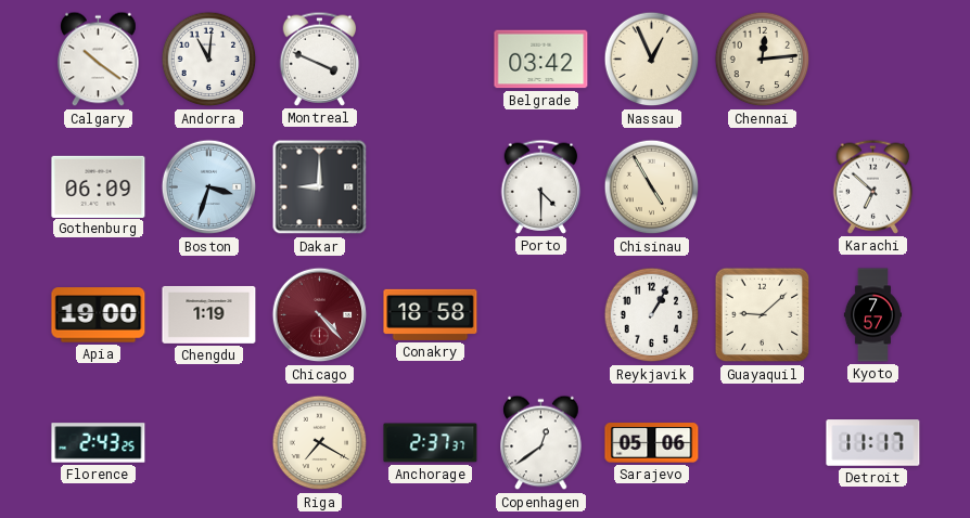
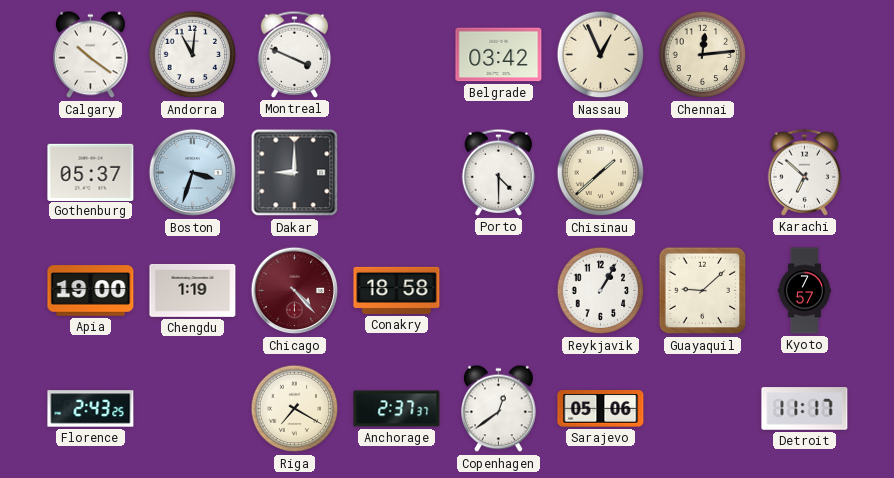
Gothenburg: 06:09 -> 05:37
Chisinau: 4:55 -> 1:38
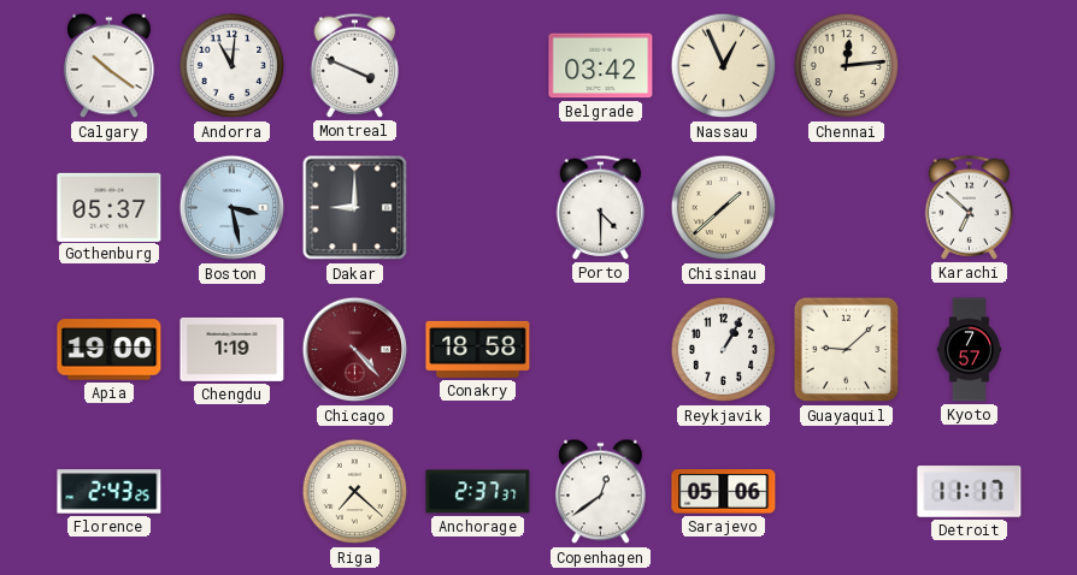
Boston: 3:33 -> 3:28
Riga: 7:20 -> 7:22
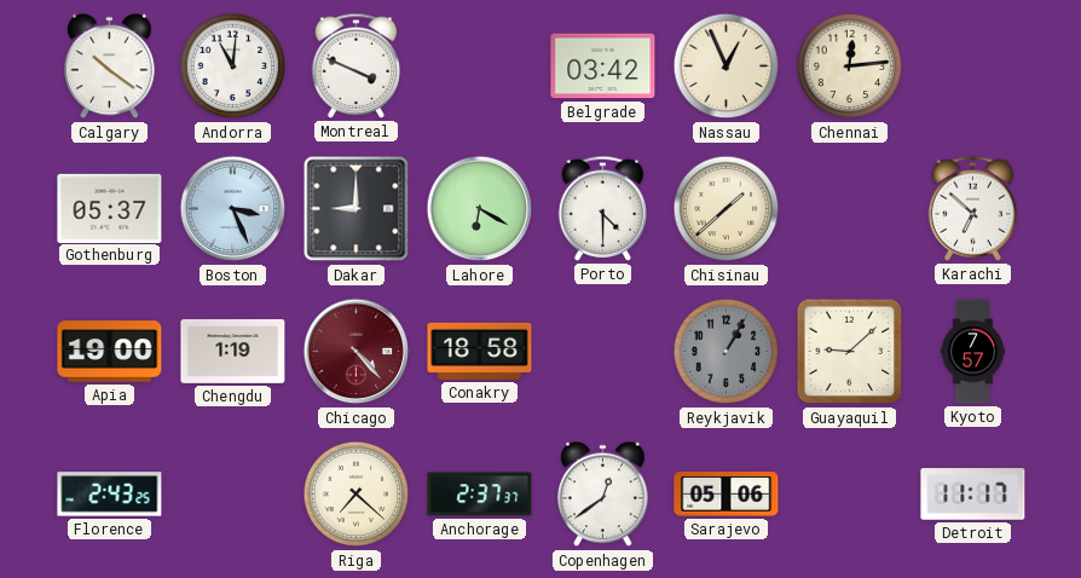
Boston: 3:28 -> 3:26
Lahore: none -> 6:20
Reykjavik dial: white -> grey
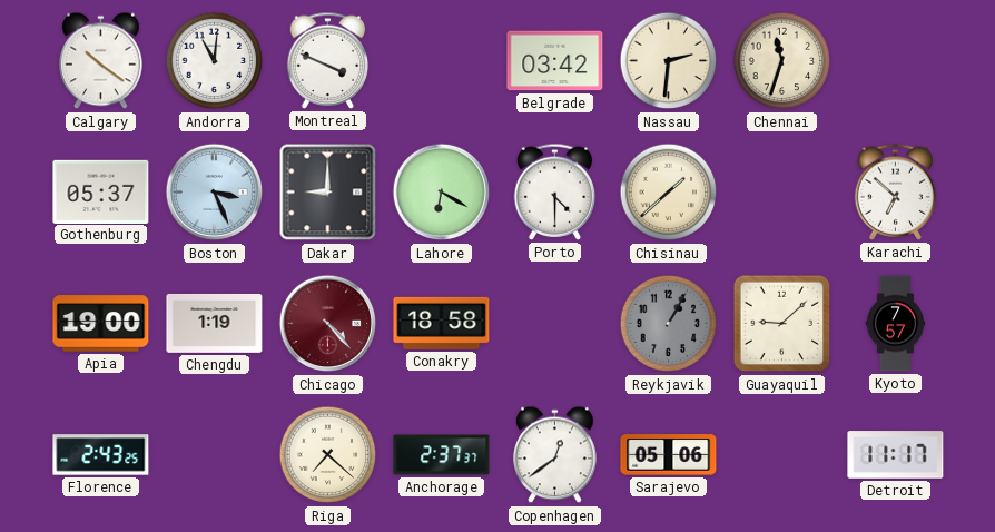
Nassau: 12:56 -> 2:31
Chennai: 12:14 -> 11:33
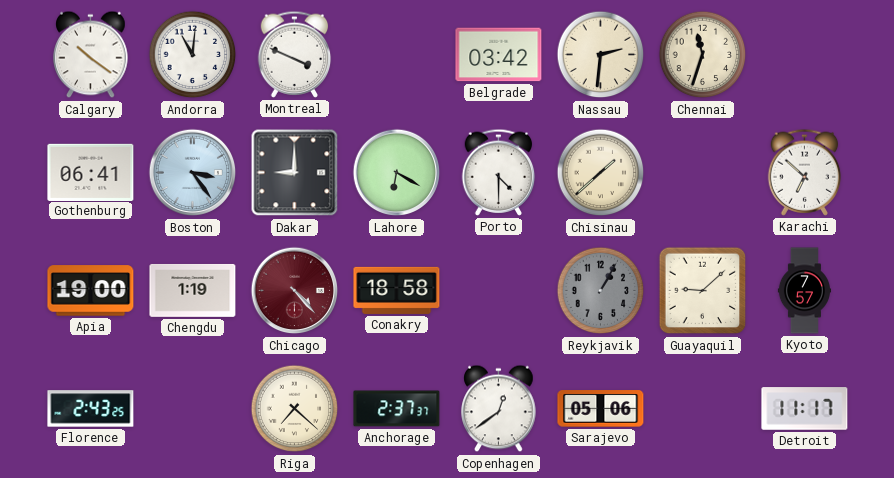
Gothenburg: 05:37 -> 06:41
Boston: 3:26 -> 3:24
